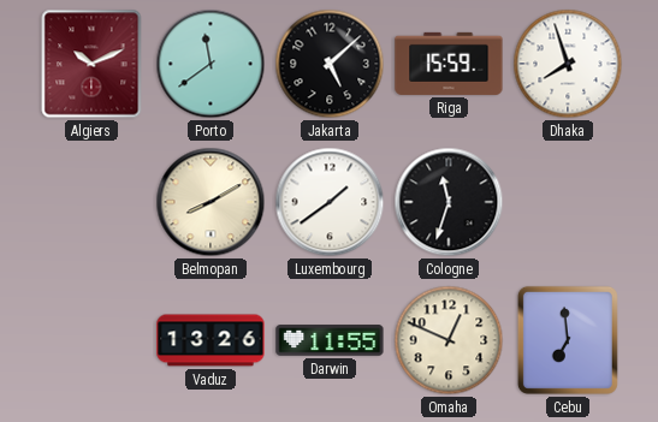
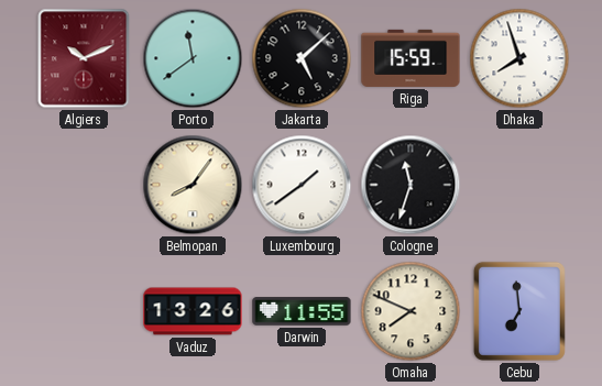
Belmopan: 8:10 -> 8:06
Omaha: 12:49 -> 7:49
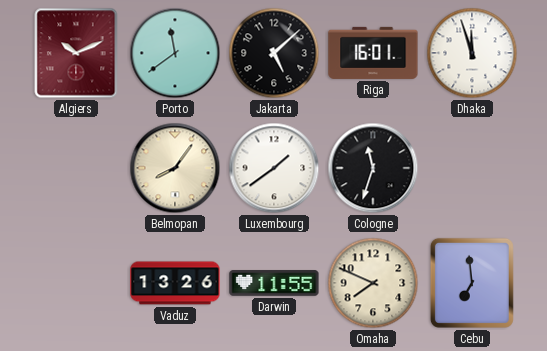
Riga: 15:59 -> 16:01
Dhaka: 7:57 -> 11:57
